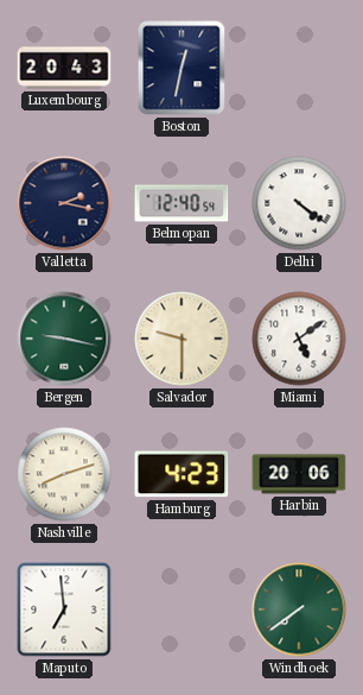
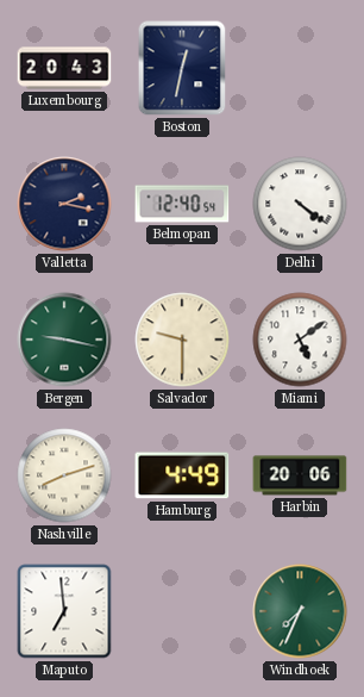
Hamburg: 4:23 -> 4:49
Windhoek: 7:39 -> 7:34
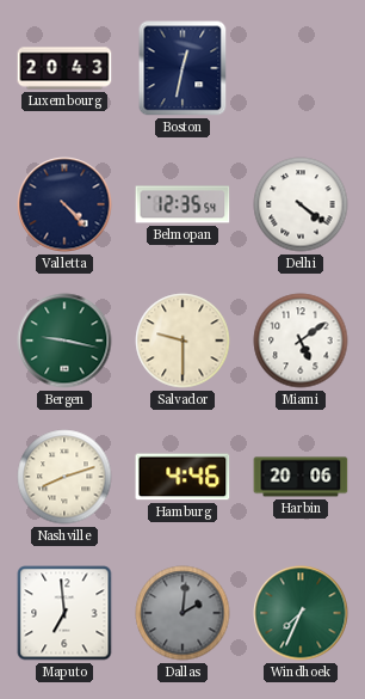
Valletta: 2:17 -> 4:23
Belmopan: 12:40 -> 12:35
Hamburg: 4:49 -> 4:46
Dallas: none -> 2:01
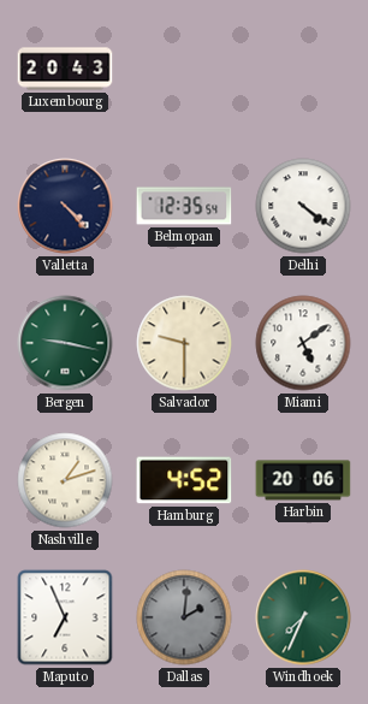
Boston: 12:32 -> none
Nashville: 8:12 -> 1:12
Hamburg: 4:46 -> 4:52
Maputo: 6:59 -> 6:56
